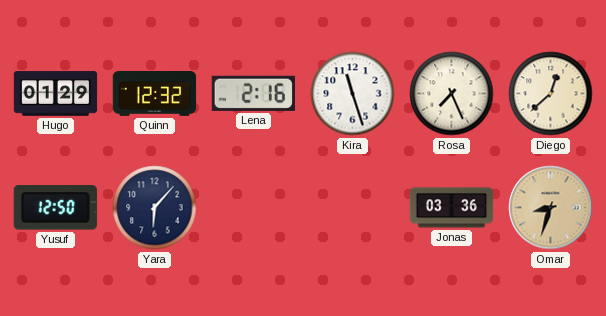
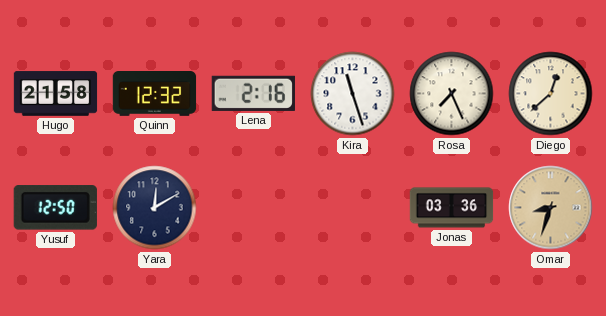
Hugo: 01:29 -> 21:58
Yara: 6:07 -> 12:10
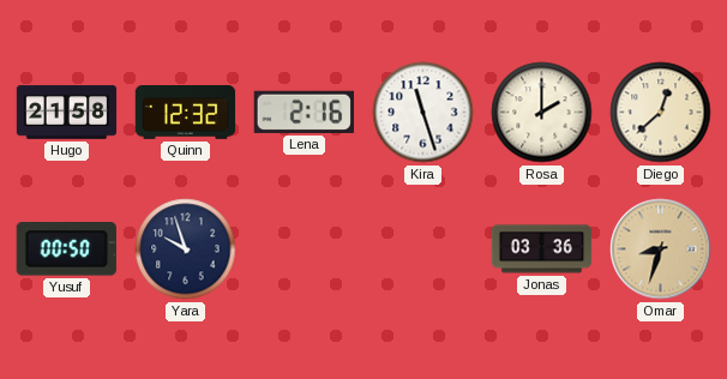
Rosa: 7:26 -> 2:00
Yusuf: 12:50 -> 00:50
Yara: 12:10 -> 9:57
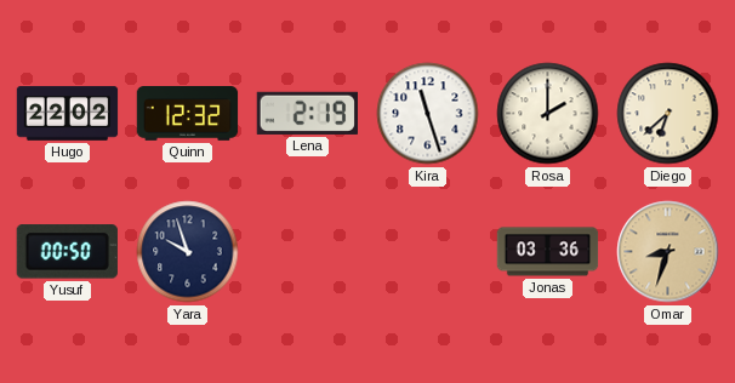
Hugo: 21:58 -> 22:02
Lena: 2:16 -> 2:19
Diego: 12:38 -> 6:38
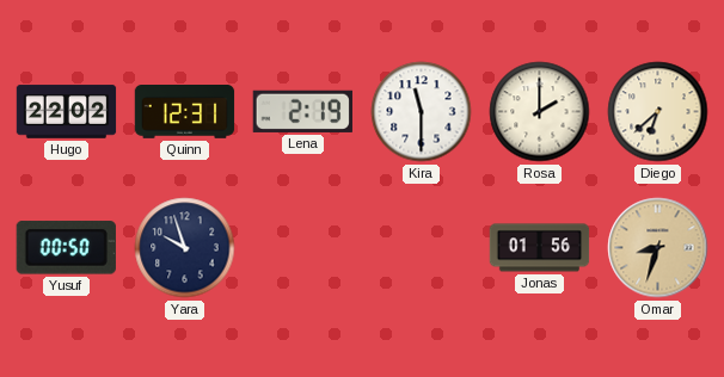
Quinn: 12:32 -> 12:31
Kira: 11:27 -> 11:30
Jonas: 03:36 -> 01:56
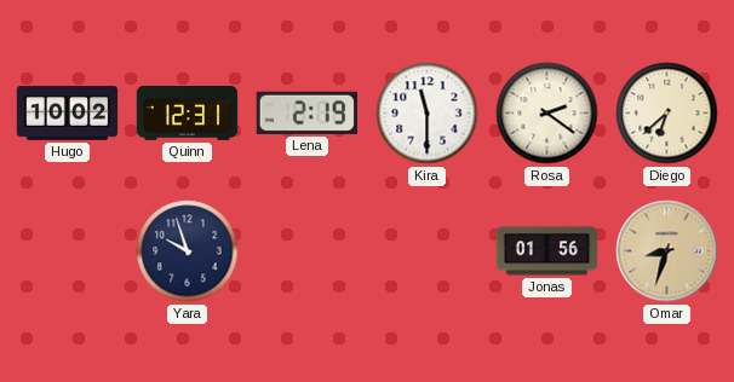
Hugo: 22:02 -> 10:02
Rosa: 2:00 -> 2:21
Yusuf: 00:50 -> none
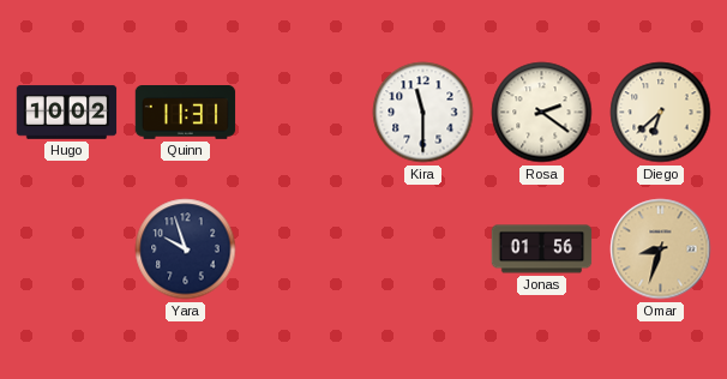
Quinn: 12:31 -> 11:31
Lena: 2:19 -> none
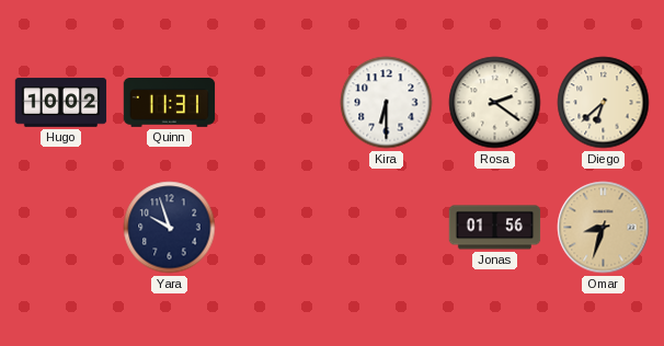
Kira: 11:30 -> 6:30
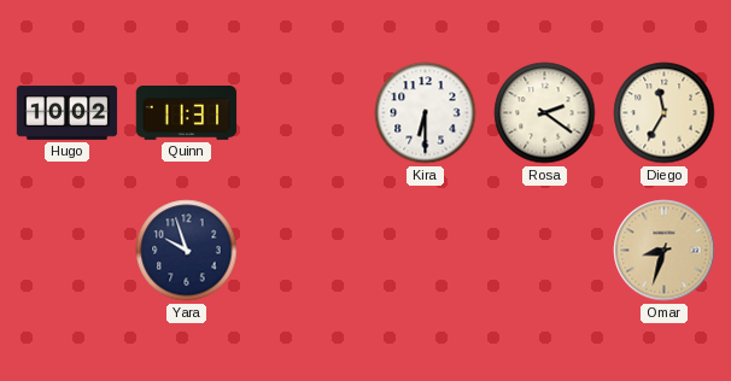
Diego: 6:38 -> 11:35
Jonas: 01:56 -> none
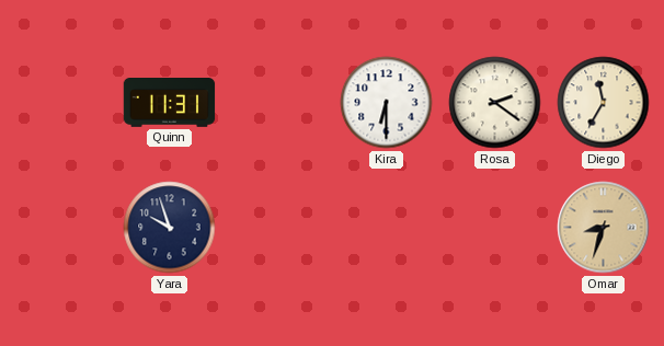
Hugo: 10:02 -> none
